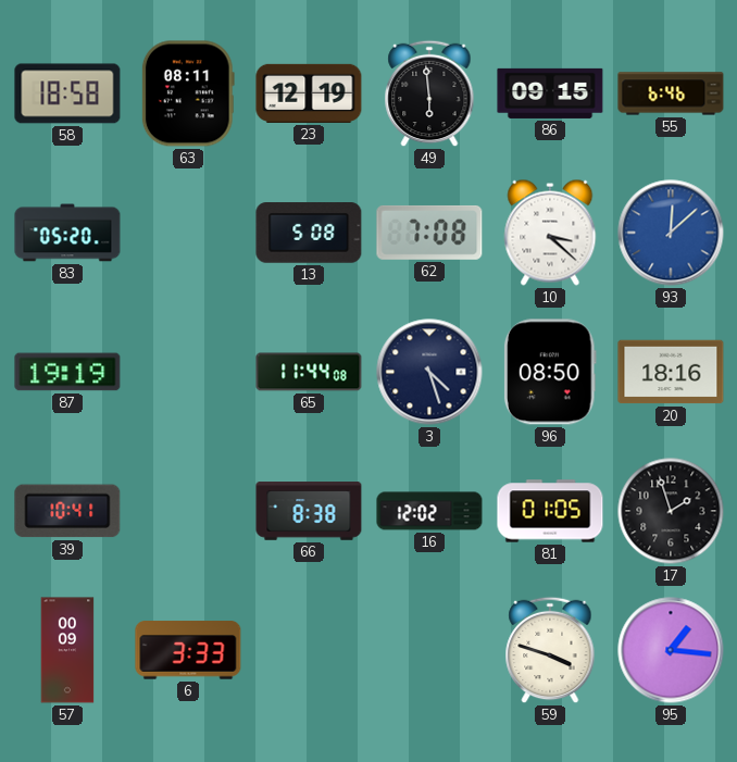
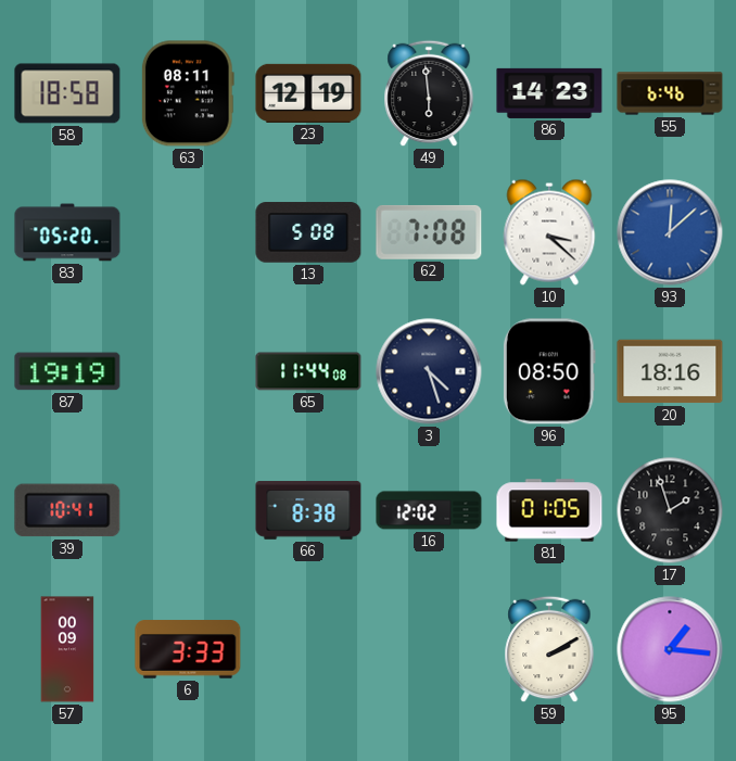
86: 09:15 -> 14:23
59: 3:48 -> 2:10
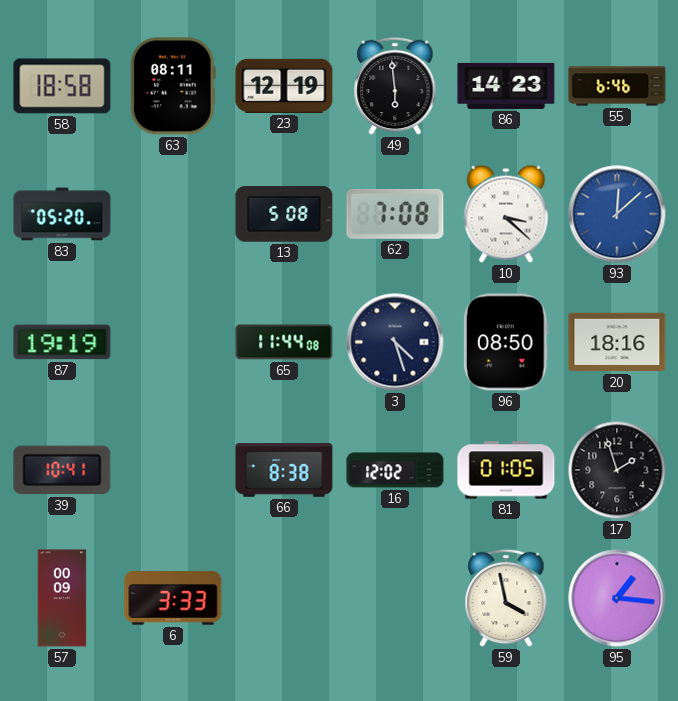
59: 2:10 -> 3:58
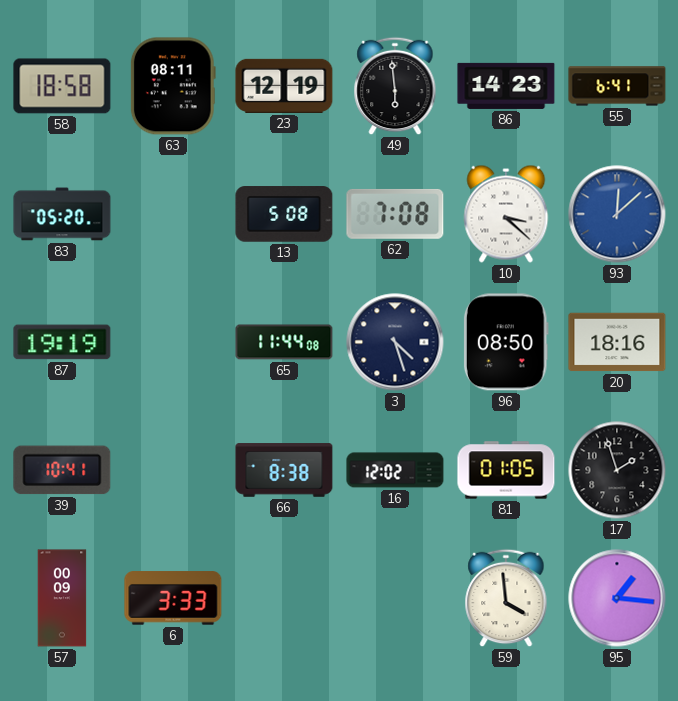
55: 6:46 -> 6:41
59: 3:58 -> 3:59
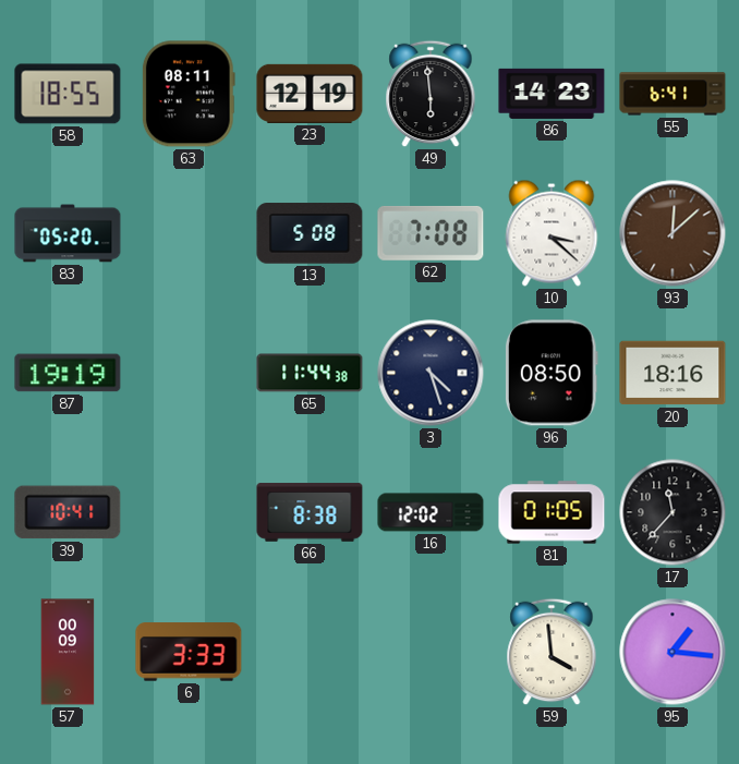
58: 18:58 -> 18:55
93 dial: blue -> brown
65: 11:44:08 -> 11:44:38
17: 1:57 -> 11:37
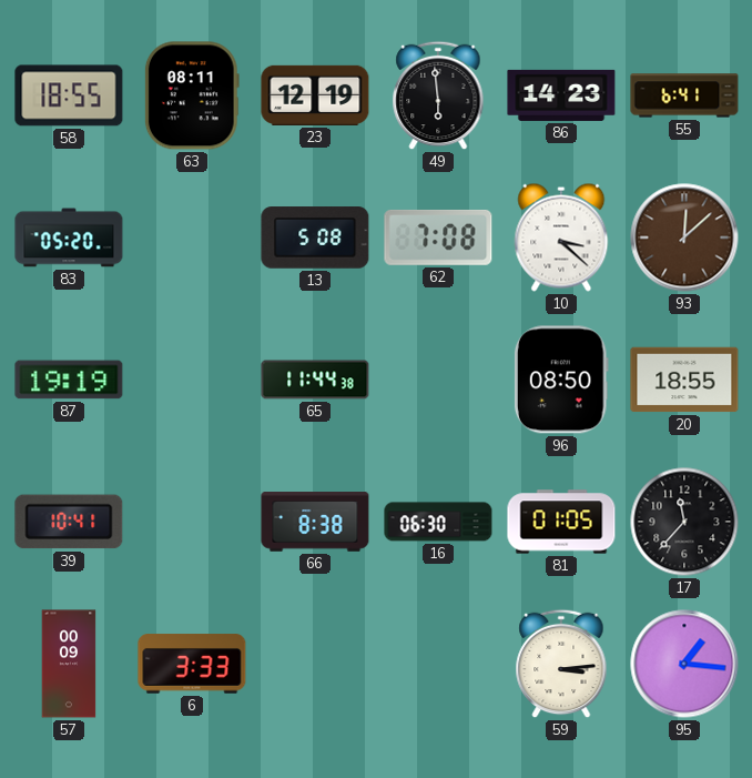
3: 4:27 -> none
20: 18:16 -> 18:55
16: 12:02 -> 06:30
59: 3:59 -> 3:14
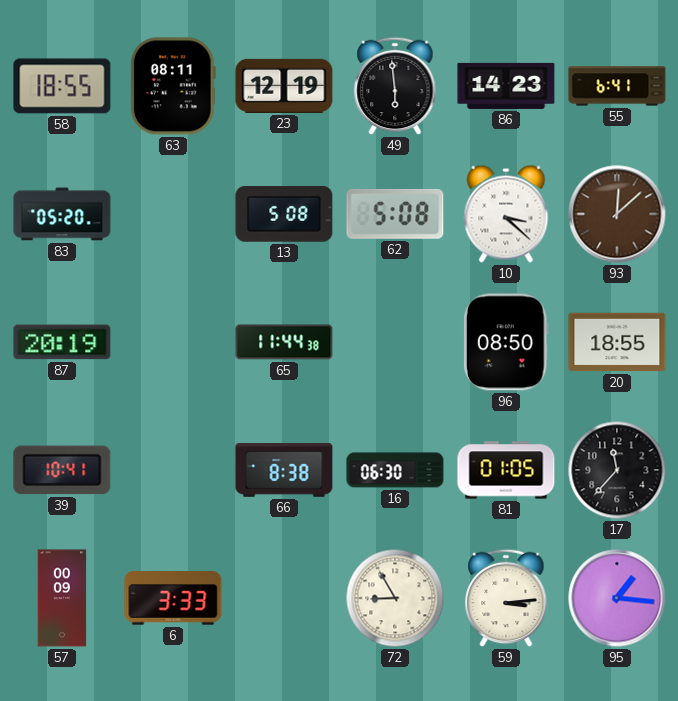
62: 7:08 -> 5:08
87: 19:19 -> 20:19
72: none -> 8:55
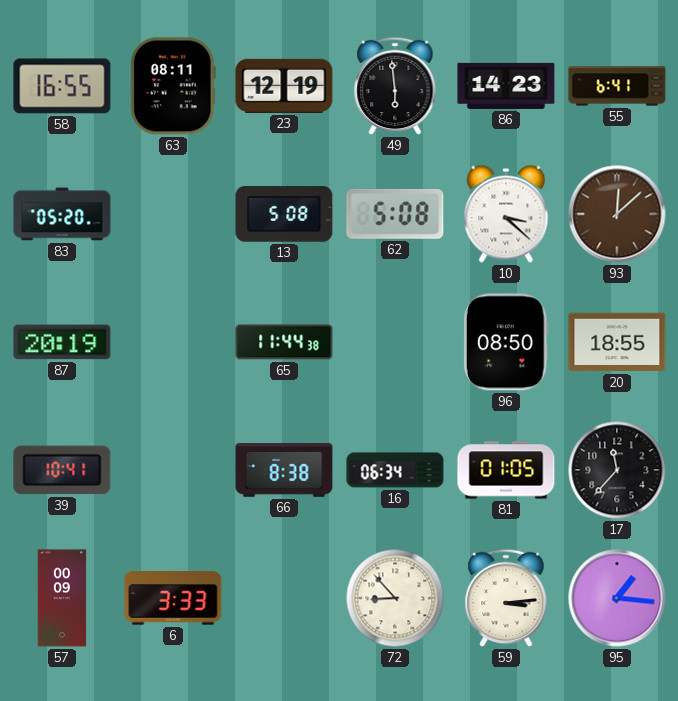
58: 18:55 -> 16:55
16: 06:30 -> 06:34
72: 8:55 -> 8:53
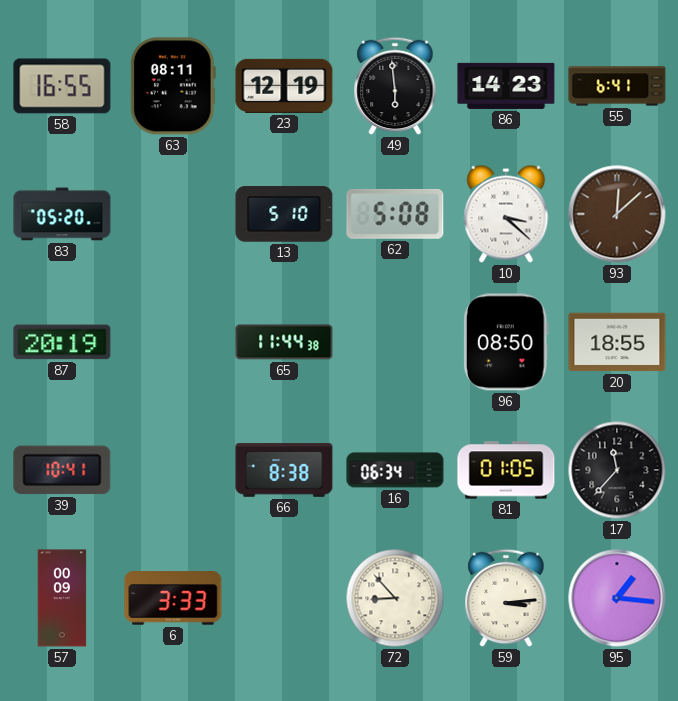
13: 5:08 -> 5:10
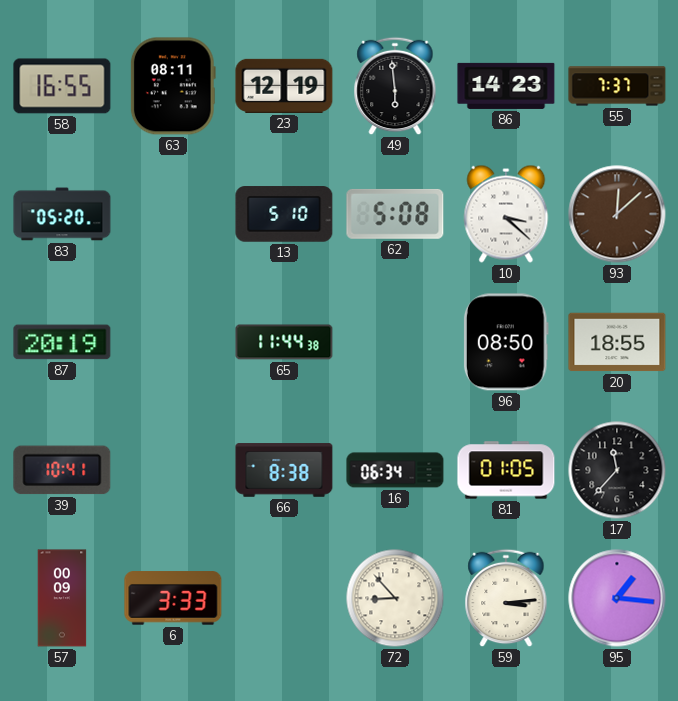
55: 6:41 -> 7:37
